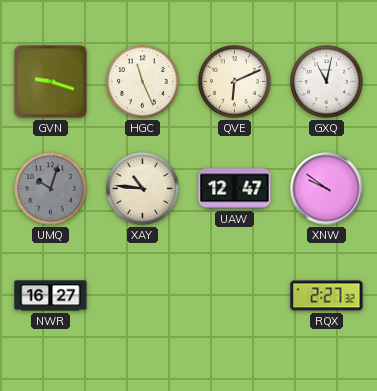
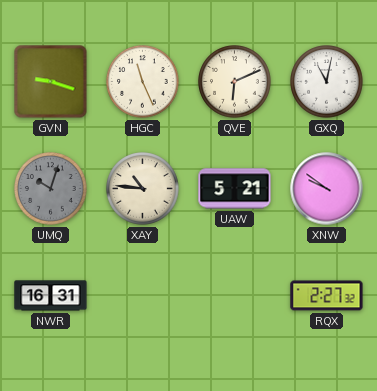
UAW: 12:47 -> 5:21
NWR: 16:27 -> 16:31
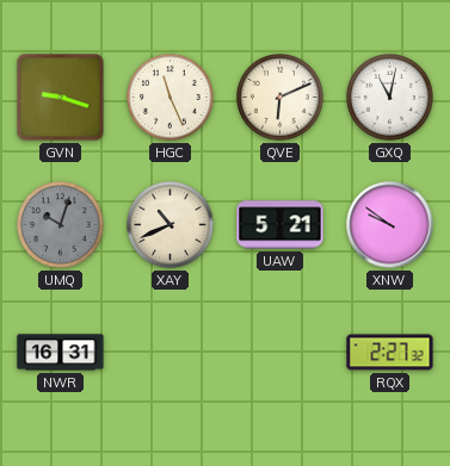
XAY: 10:46 -> 10:41
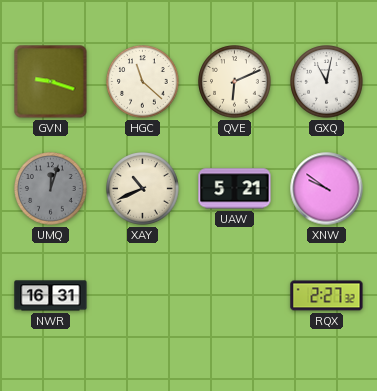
HGC: 11:26 -> 11:22
UMQ: 10:03 -> 12:03
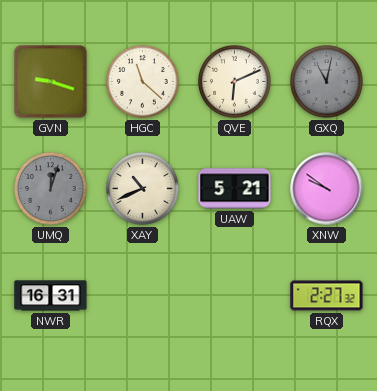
GXQ dial: white -> grey
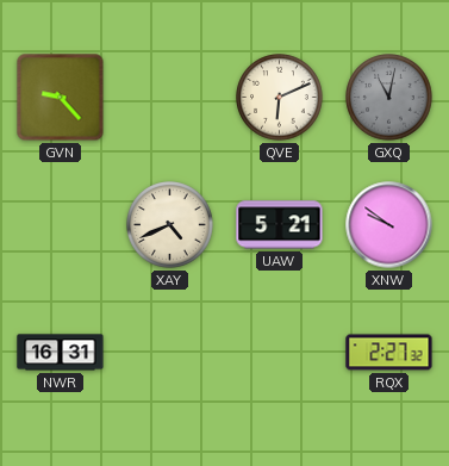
GVN: 9:18 -> 9:23
HGC: 11:22 -> none
UMQ: 12:03 -> none
XAY: 10:41 -> 4:41
